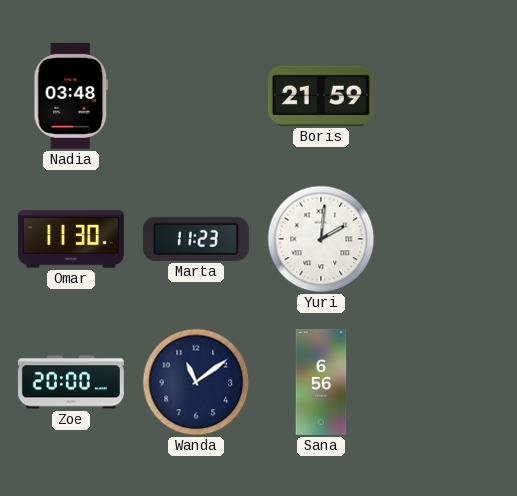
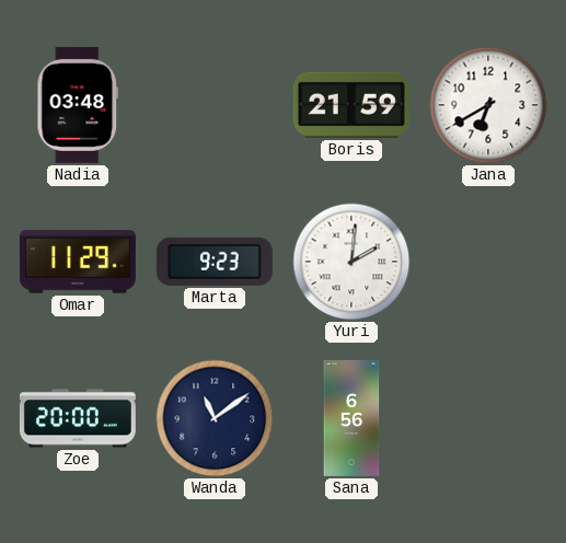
Jana: none -> 6:40
Omar: 11:30 -> 11:29
Marta: 11:23 -> 9:23
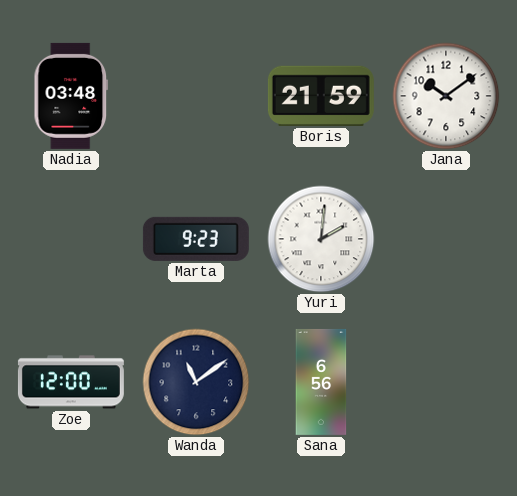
Jana: 6:40 -> 10:09
Omar: 11:29 -> none
Zoe: 20:00 -> 12:00
